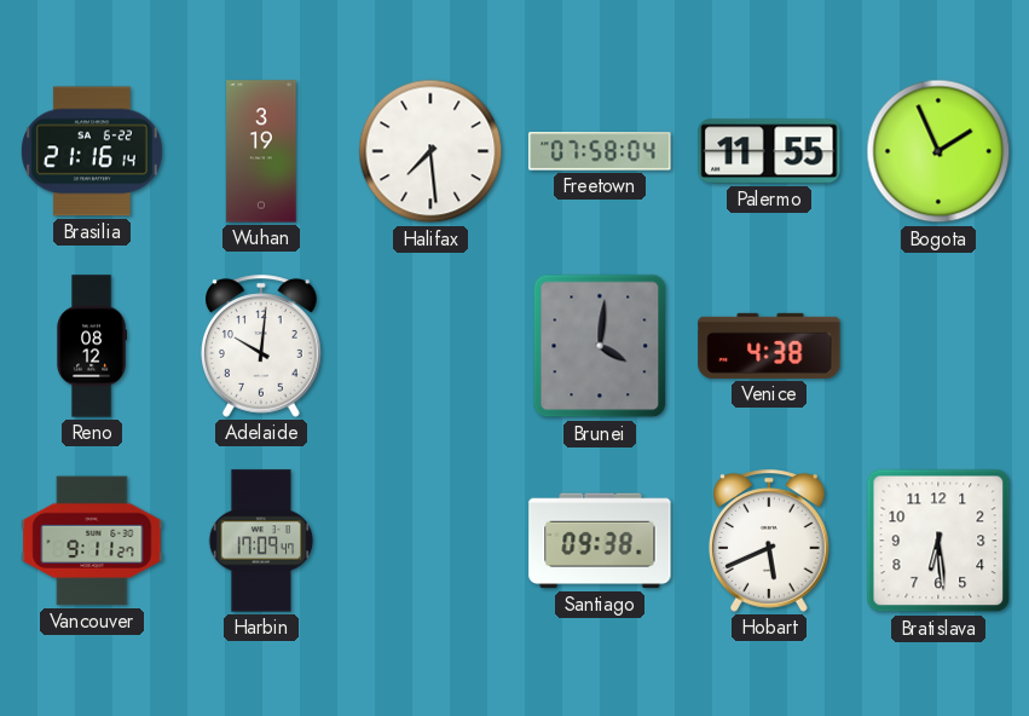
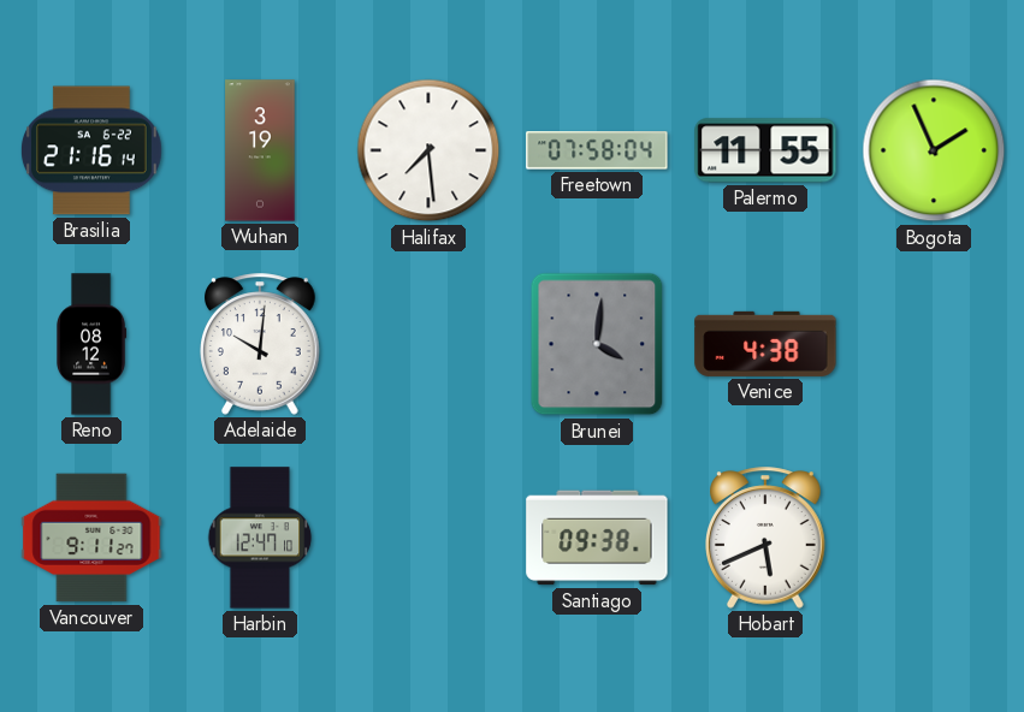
Harbin: 17:09 -> 12:47
Bratislava: 6:29 -> none
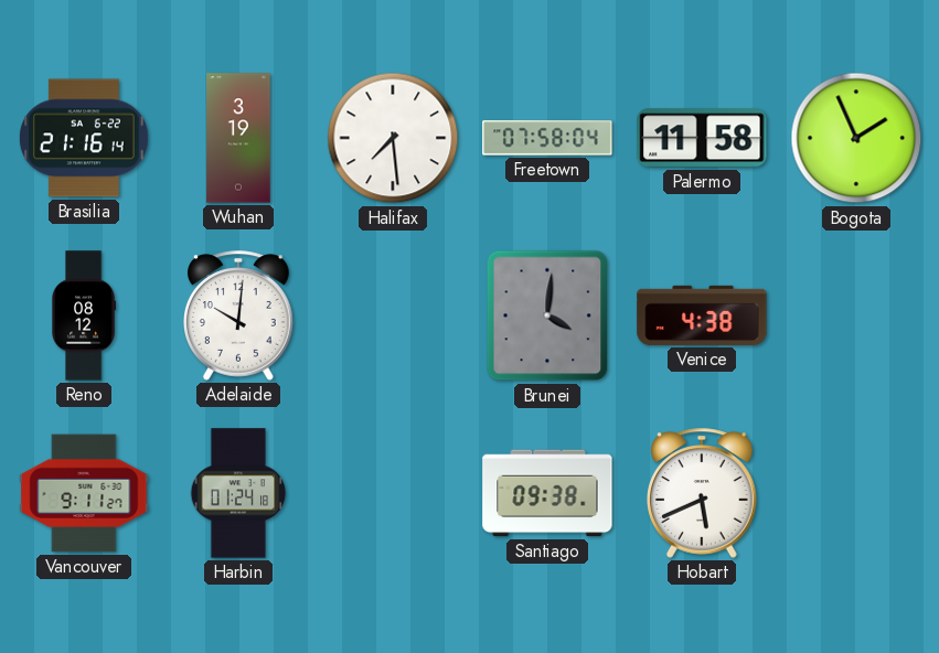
Palermo: 11:55 -> 11:58
Harbin: 12:47 -> 01:24
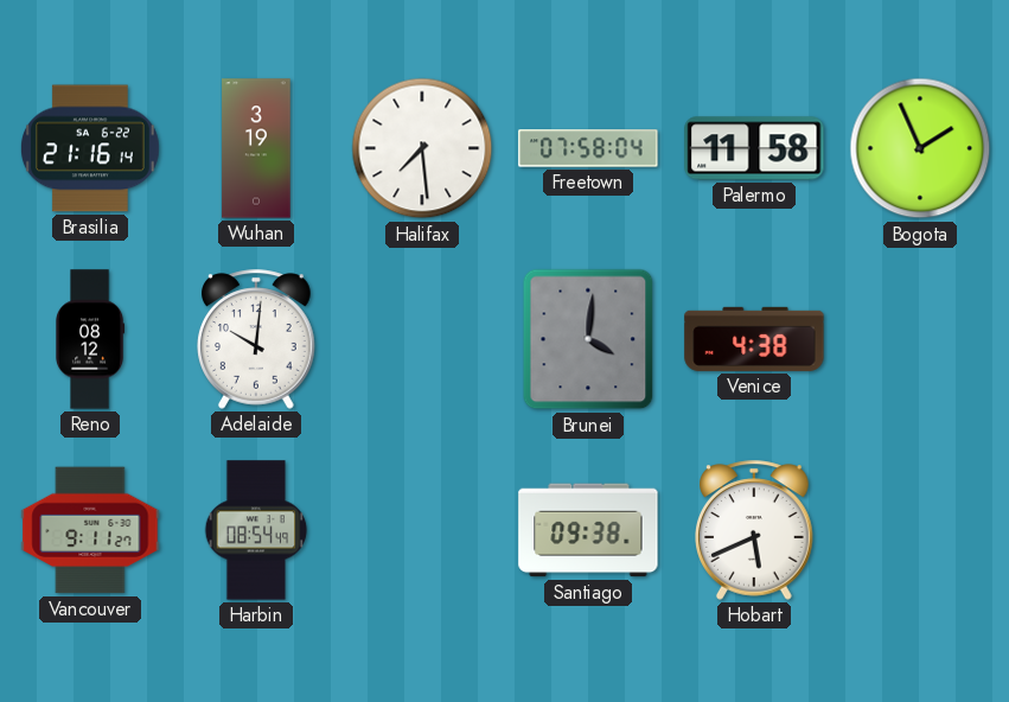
Harbin: 01:24 -> 08:54
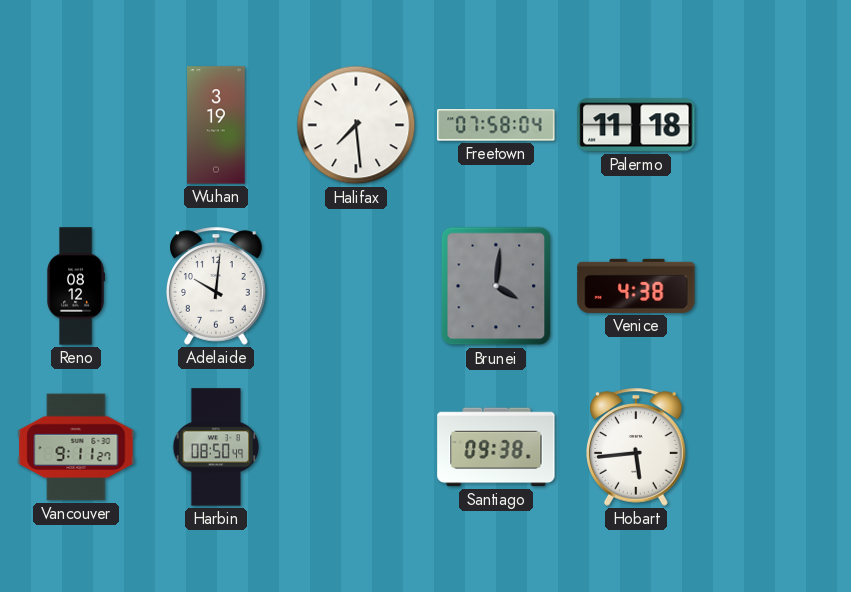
Brasilia: 21:16 -> none
Palermo: 11:58 -> 11:18
Bogota: 1:56 -> none
Harbin: 08:54 -> 08:50
Hobart: 5:41 -> 5:44
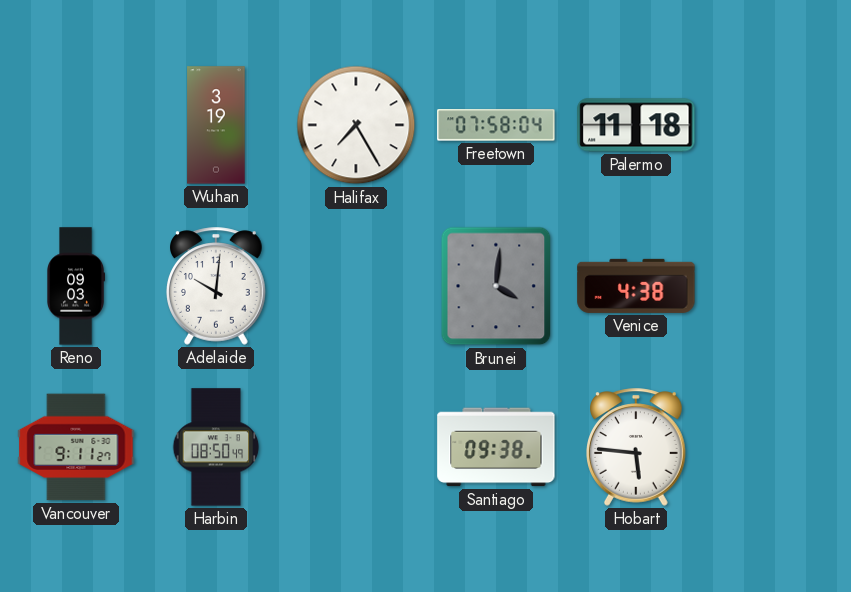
Halifax: 7:29 -> 7:25
Reno: 08:12 -> 09:03
Hobart: 5:44 -> 5:46
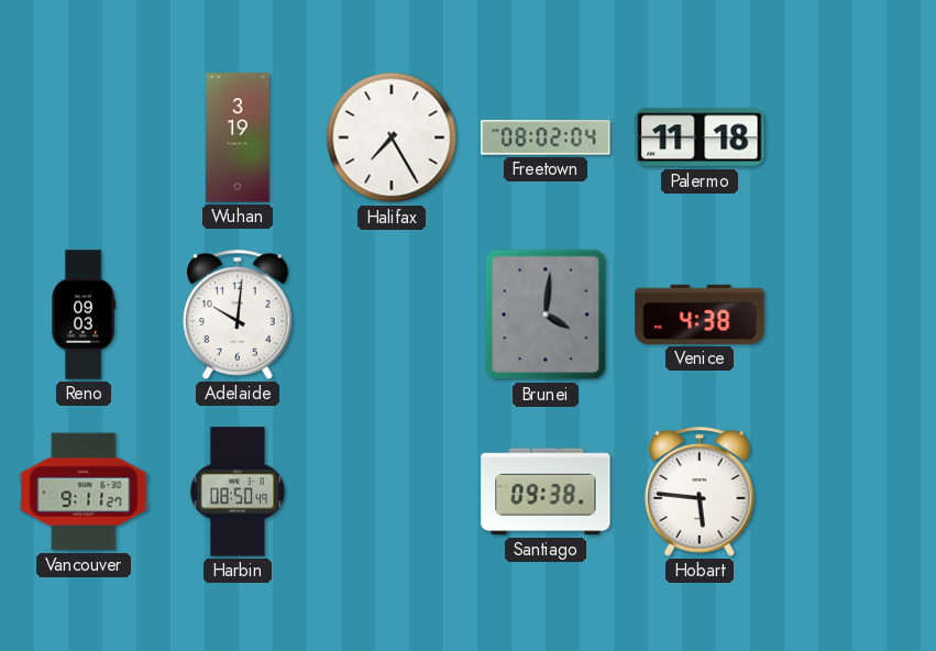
Freetown: 07:58 -> 08:02
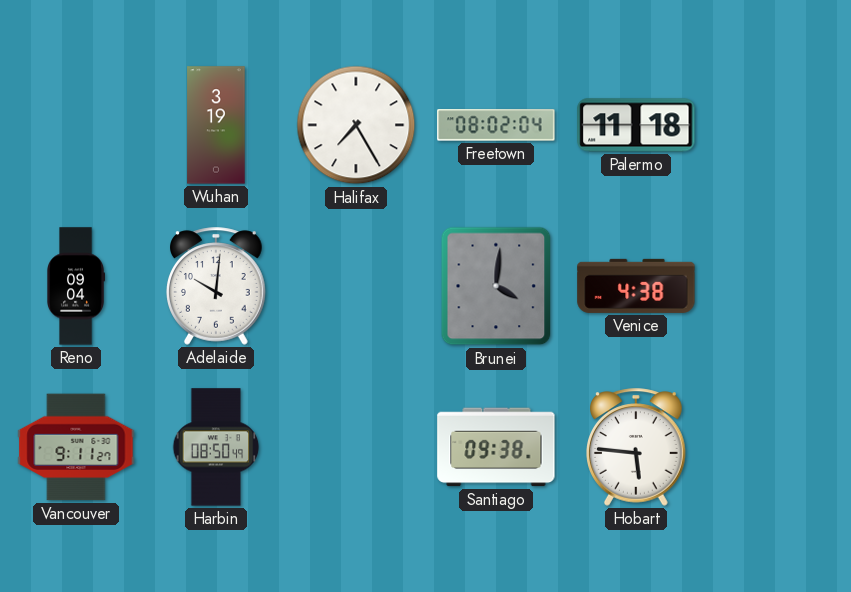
Reno: 09:03 -> 09:04
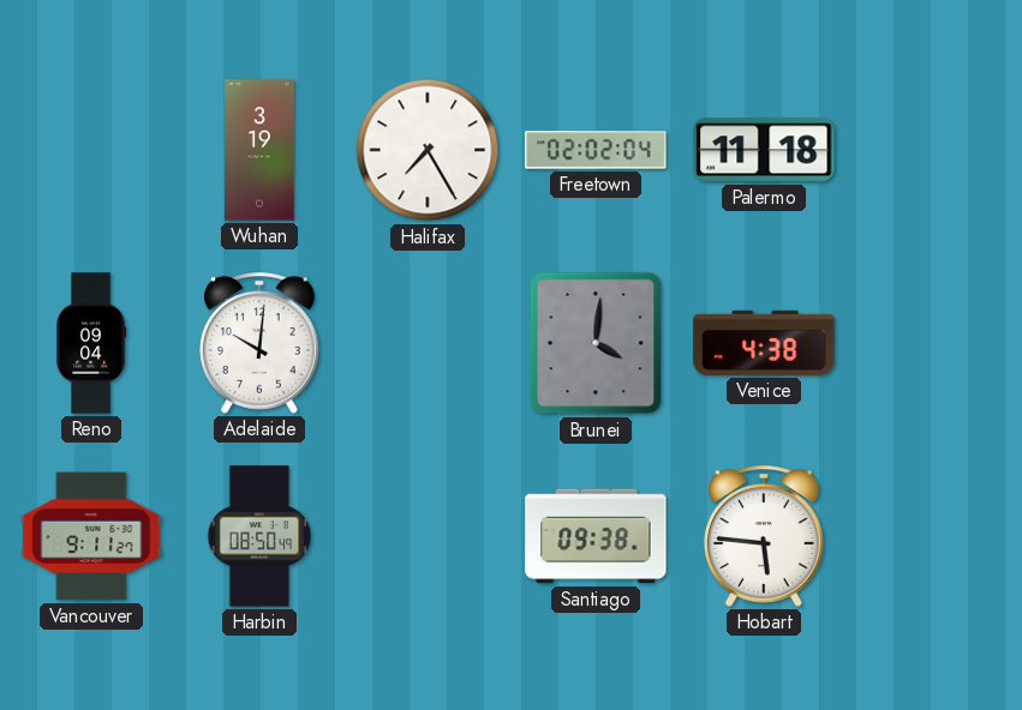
Freetown: 08:02 -> 02:02
